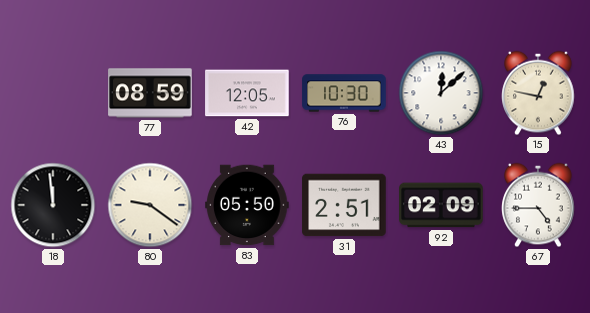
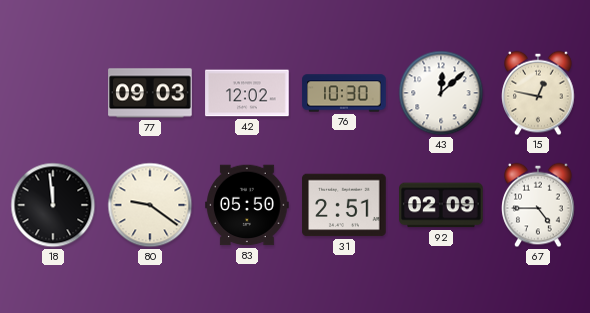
77: 08:59 -> 09:03
42: 12:05 -> 12:02
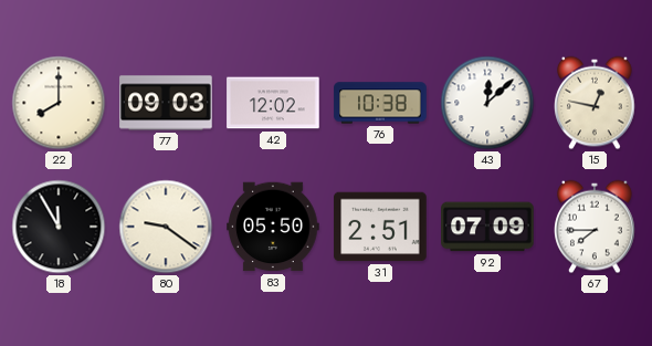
22: none -> 8:00
76: 10:30 -> 10:38
18: 11:59 -> 11:55
92: 02:09 -> 07:09
67: 4:45 -> 7:45
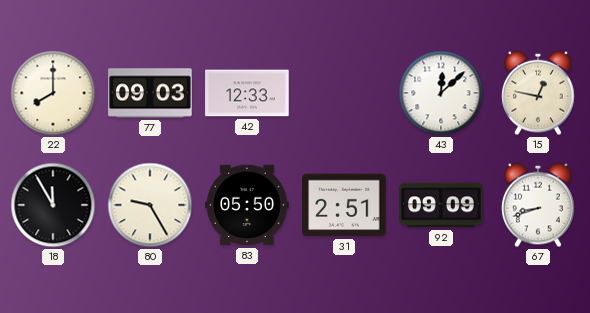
42: 12:02 -> 12:33
76: 10:38 -> none
80: 9:21 -> 9:25
92: 07:09 -> 09:09
67: 7:45 -> 8:42
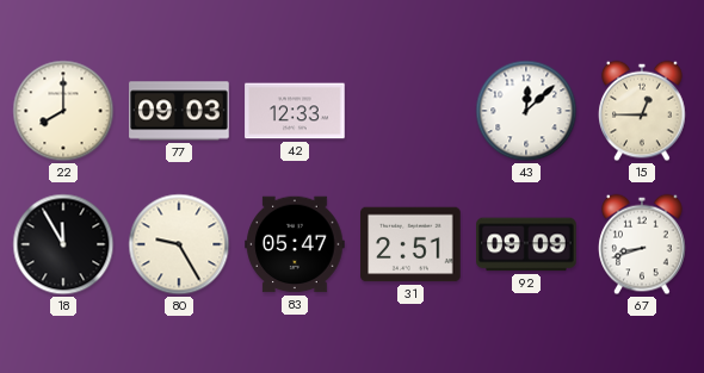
15: 12:47 -> 12:45
83: 05:50 -> 05:47
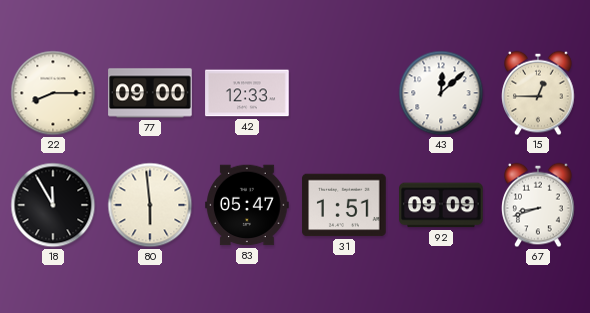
22: 8:00 -> 8:15
77: 09:03 -> 09:00
80: 9:25 -> 5:59
31: 2:51 -> 1:51
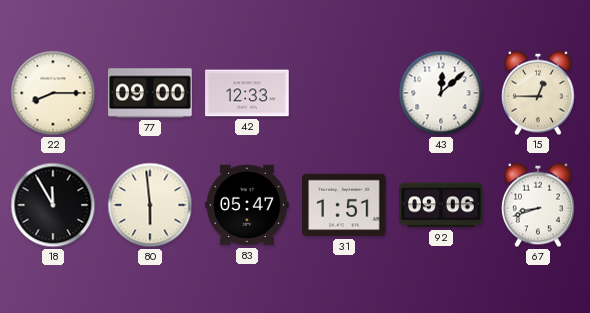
92: 09:09 -> 09:06
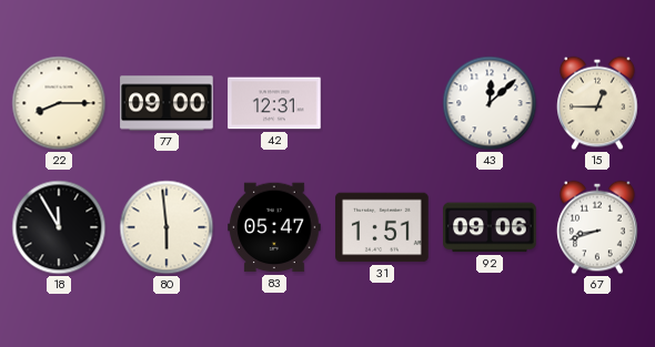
42: 12:33 -> 12:31
